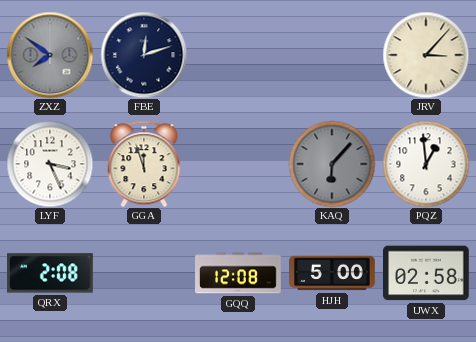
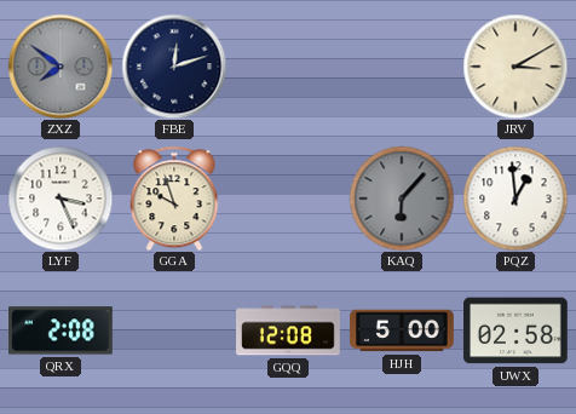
JRV: 3:07 -> 3:10
GGA: 11:57 -> 9:57
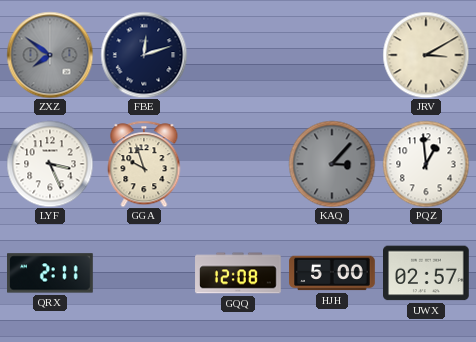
KAQ: 6:07 -> 3:07
QRX: 2:08 -> 2:11
UWX: 02:58 -> 02:57
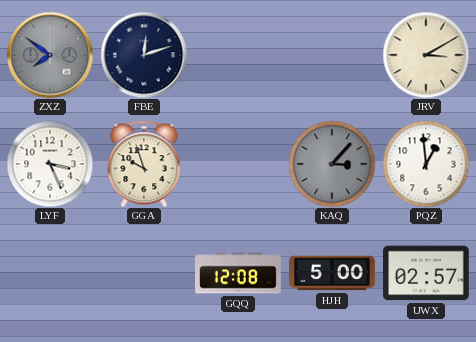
QRX: 2:11 -> none
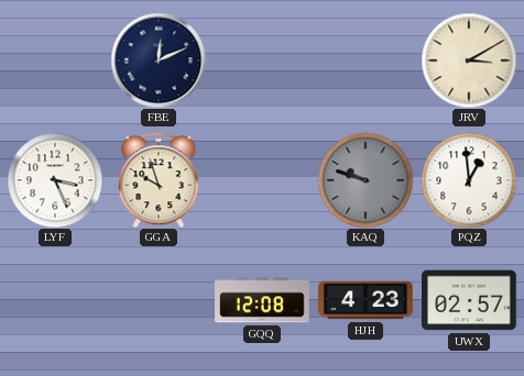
ZXZ: 7:51 -> none
FBE: 12:12 -> 12:11
KAQ: 3:07 -> 9:48
HJH: 5:00 -> 4:23
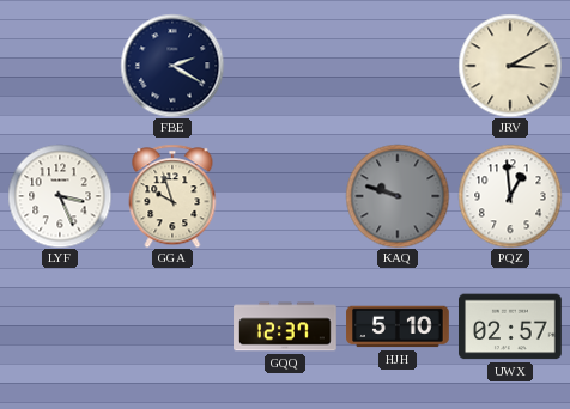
FBE: 12:11 -> 2:20
GQQ: 12:08 -> 12:37
HJH: 4:23 -> 5:10
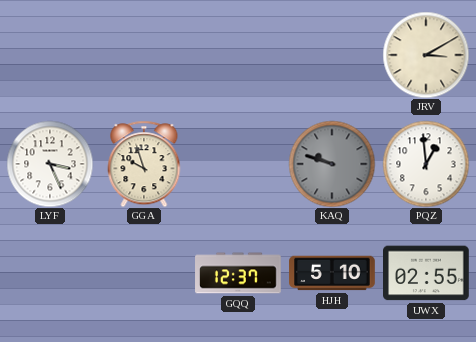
FBE: 2:20 -> none
UWX: 02:57 -> 02:55
